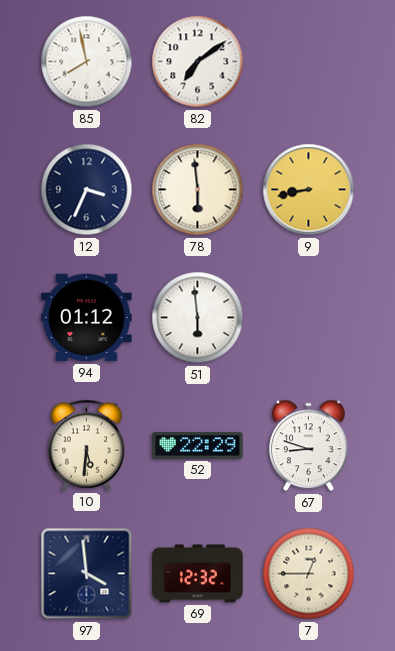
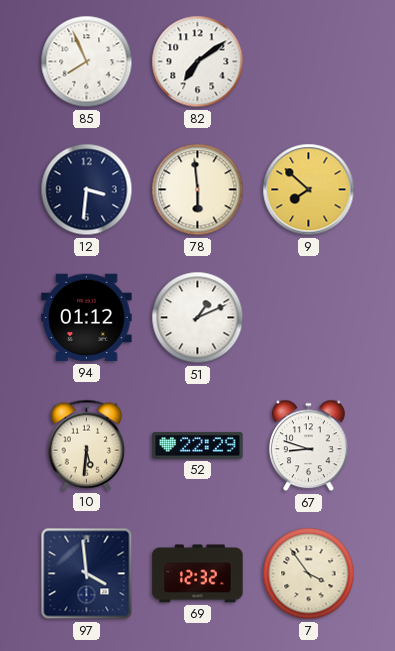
85: 7:58 -> 7:56
12: 3:34 -> 3:31
9: 8:43 -> 7:52
51: 5:59 -> 1:11
7: 12:45 -> 3:54
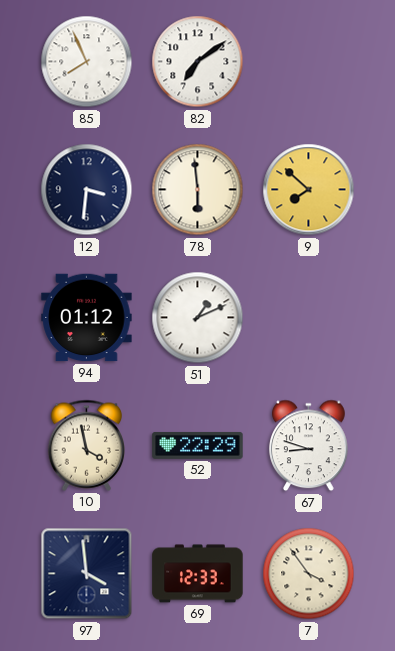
10: 5:31 -> 3:58
69: 12:32 -> 12:33
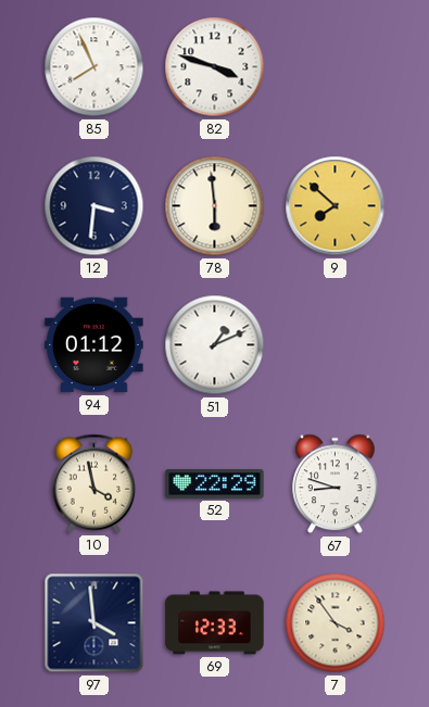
82: 7:09 -> 3:48
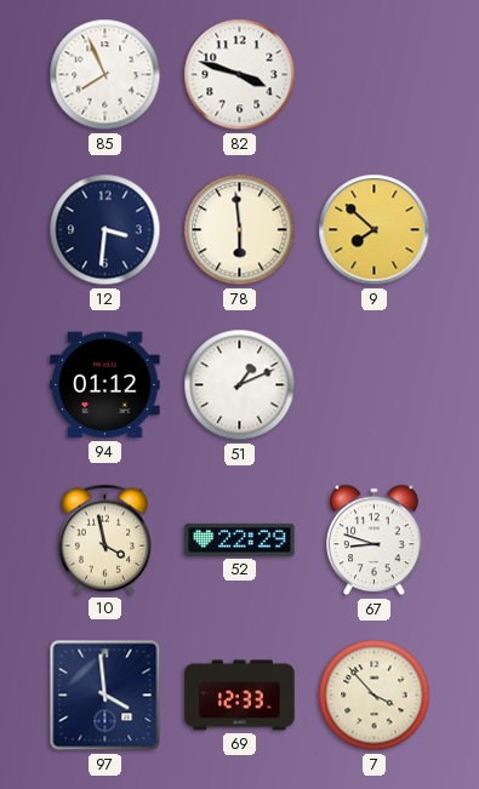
7: 3:54 -> 3:53
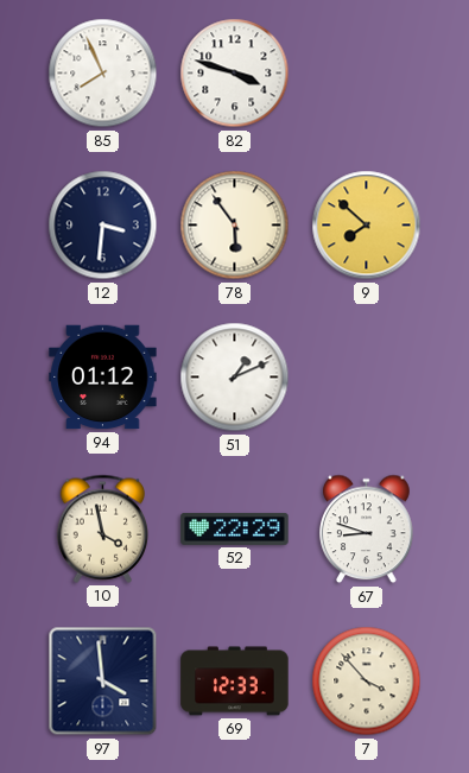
78: 5:59 -> 5:54
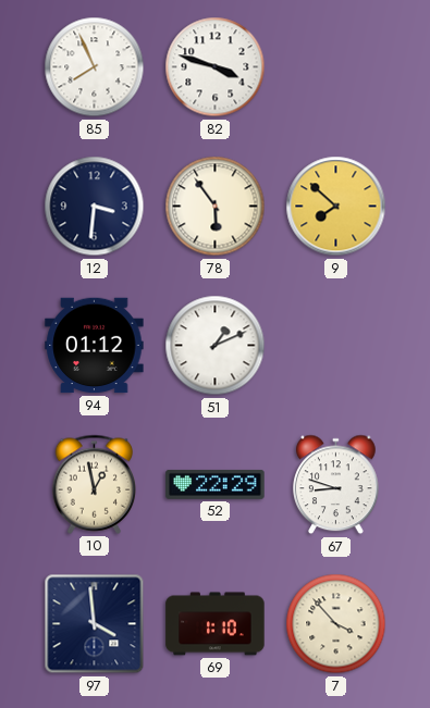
10: 3:58 -> 12:58
69: 12:33 -> 1:10
